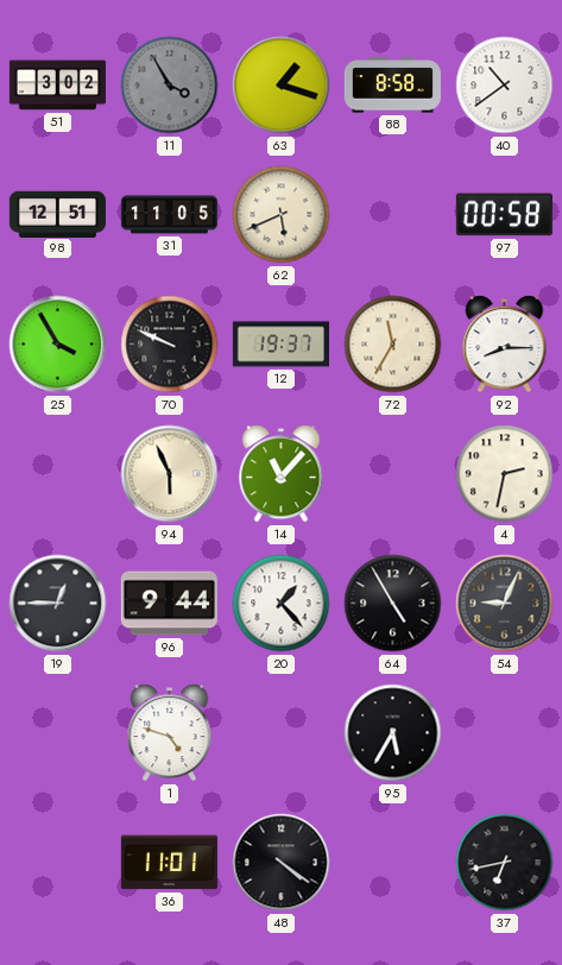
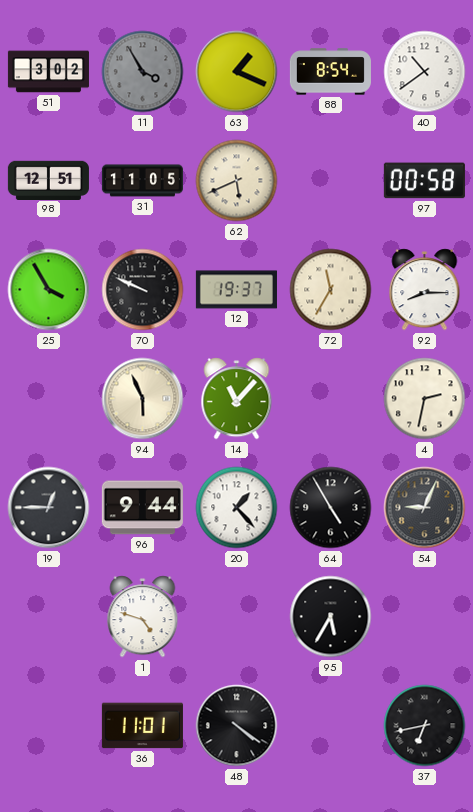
63: 1:18 -> 1:19
88: 8:58 -> 8:54
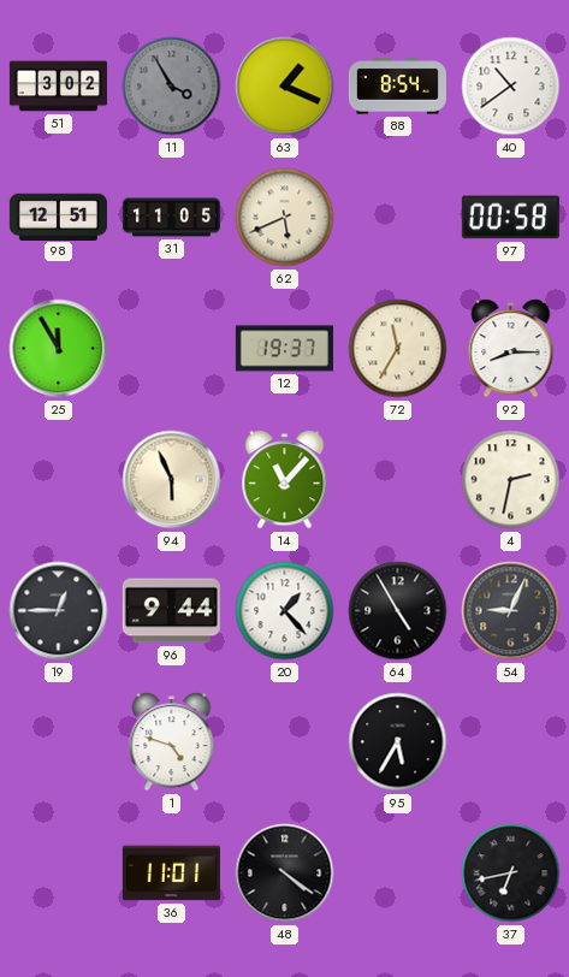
25: 3:55 -> 11:55
70: 9:49 -> none
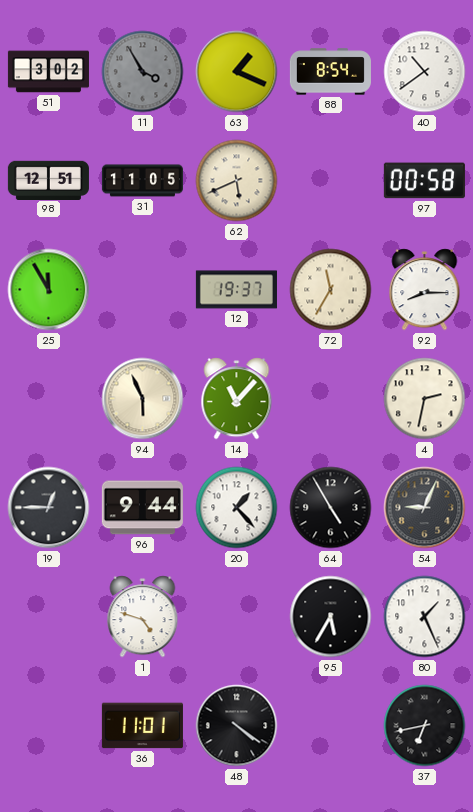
80: none -> 1:26
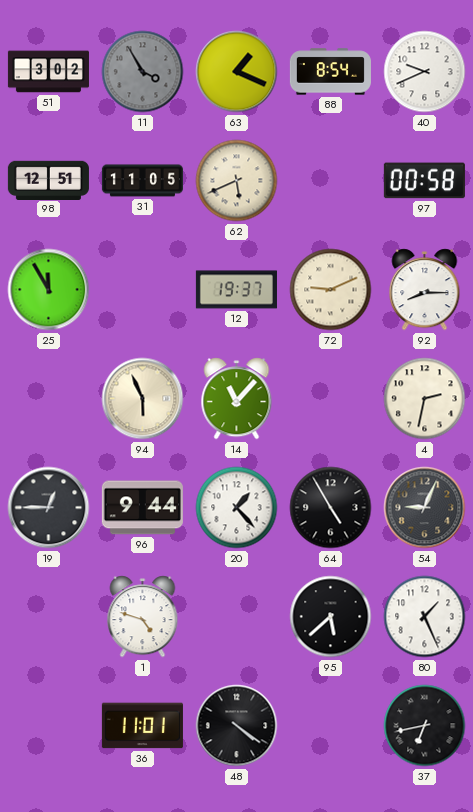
40: 10:39 -> 9:41
72: 11:35 -> 9:11
95: 5:35 -> 5:38
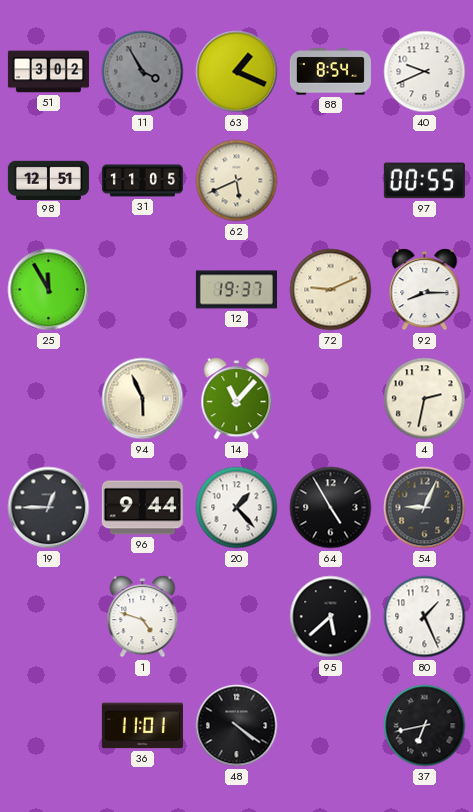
97: 00:58 -> 00:55
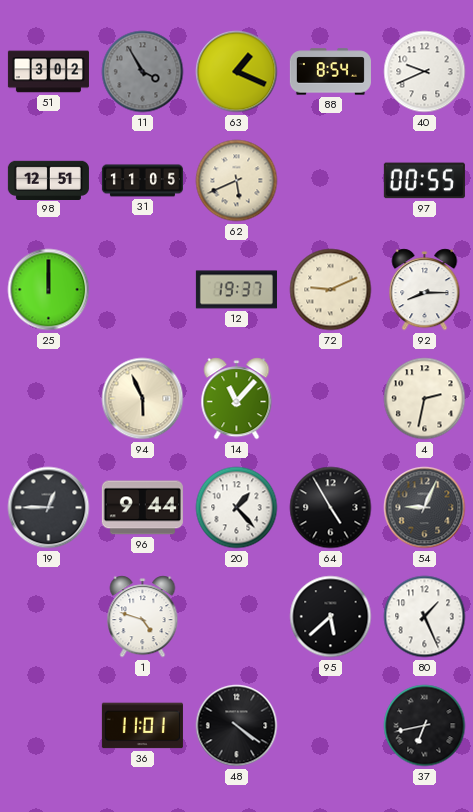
25: 11:55 -> 12:00
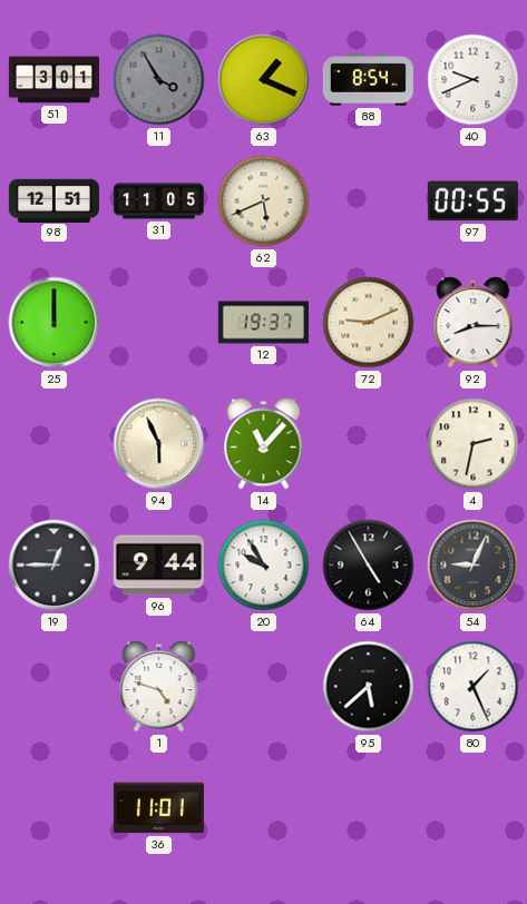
51: 3:02 -> 3:01
20: 1:23 -> 9:55
48: 4:21 -> none
37: 6:43 -> none
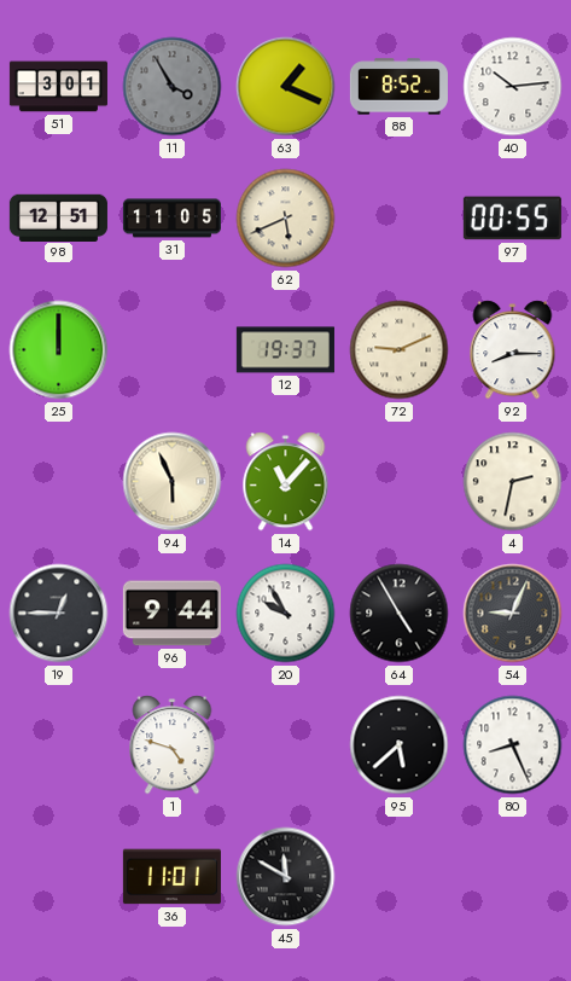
88: 8:54 -> 8:52
40: 9:41 -> 10:14
80: 1:26 -> 8:26
45: none -> 11:50
